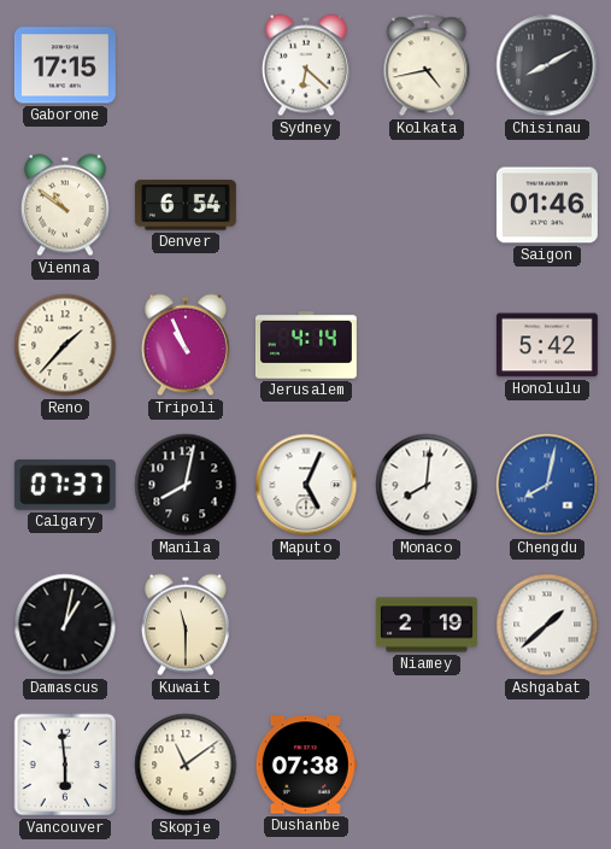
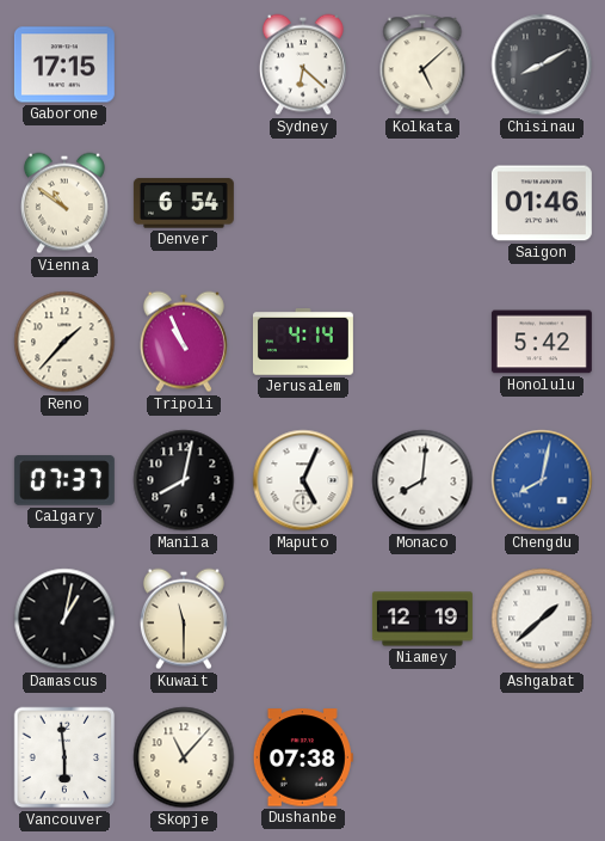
Kolkata: 4:43 -> 5:08
Niamey: 2:19 -> 12:19
Skopje: 11:09 -> 11:07
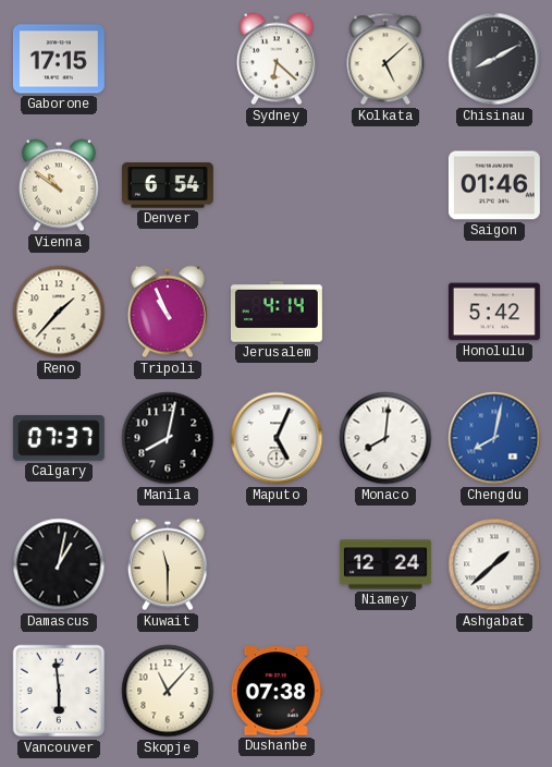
Niamey: 12:19 -> 12:24
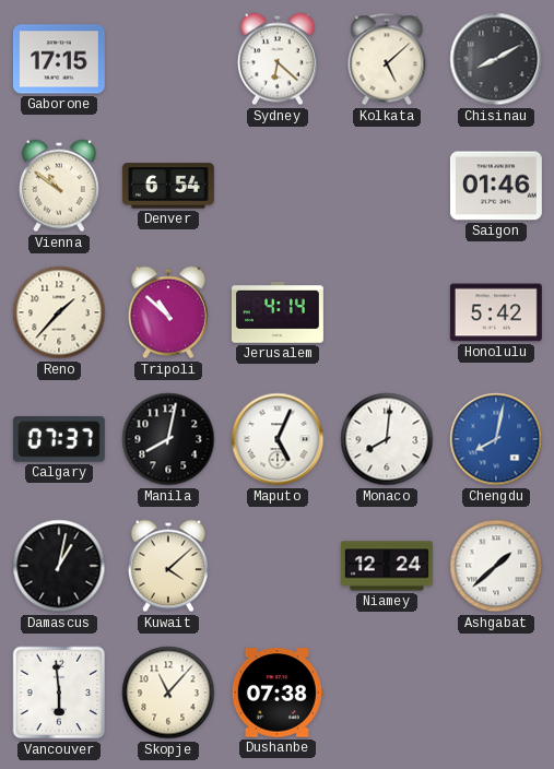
Tripoli: 10:56 -> 10:52
Kuwait: 11:30 -> 4:08
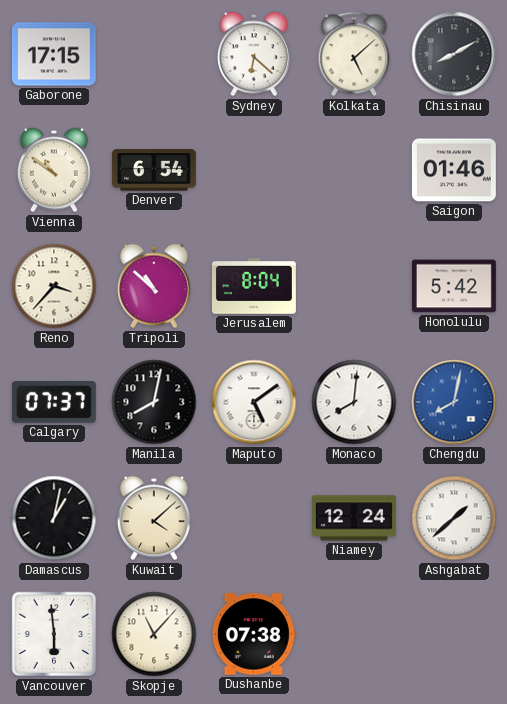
Reno: 1:37 -> 3:37
Jerusalem: 4:14 -> 8:04
Maputo: 5:04 -> 5:09
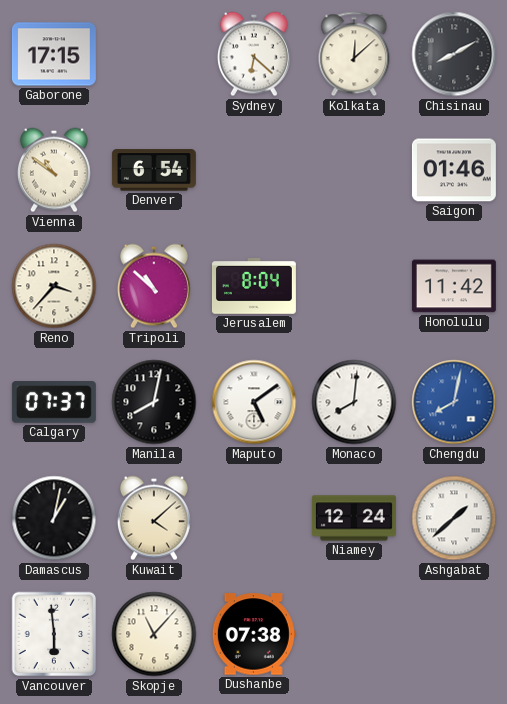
Kolkata: 5:08 -> 12:08
Honolulu: 5:42 -> 11:42
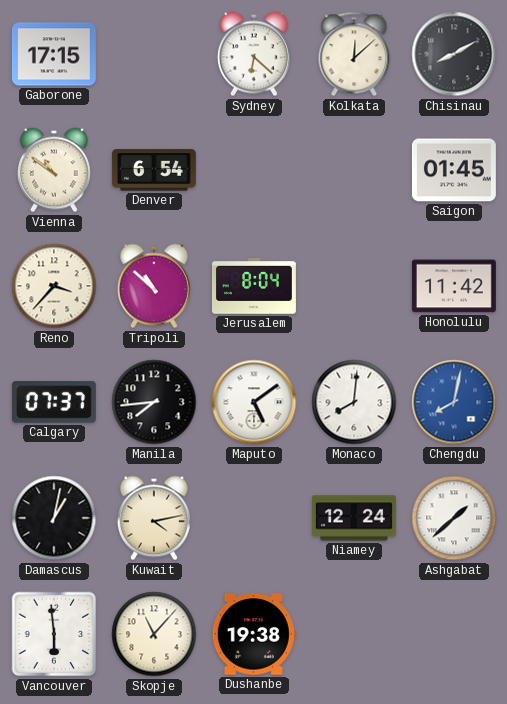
Saigon: 01:46 -> 01:45
Manila: 8:02 -> 7:44
Kuwait: 4:08 -> 4:13
Dushanbe: 07:38 -> 19:38
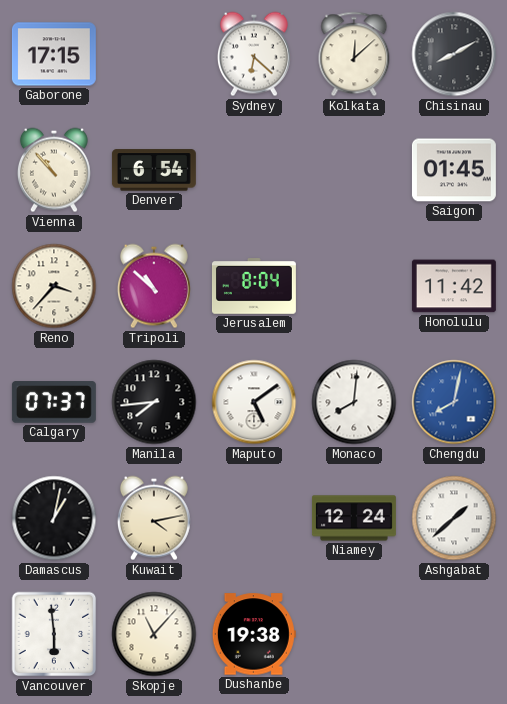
Vienna: 10:51 -> 10:53
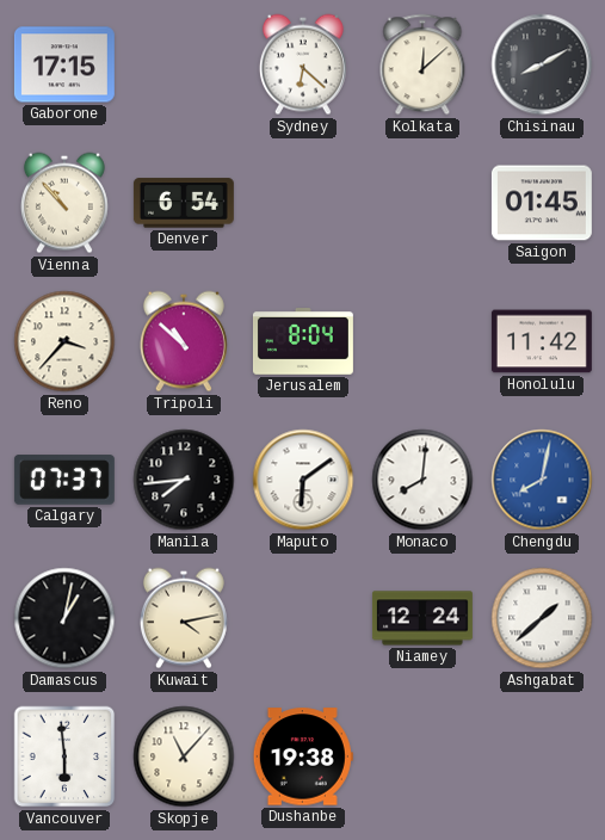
Maputo: 5:09 -> 6:09
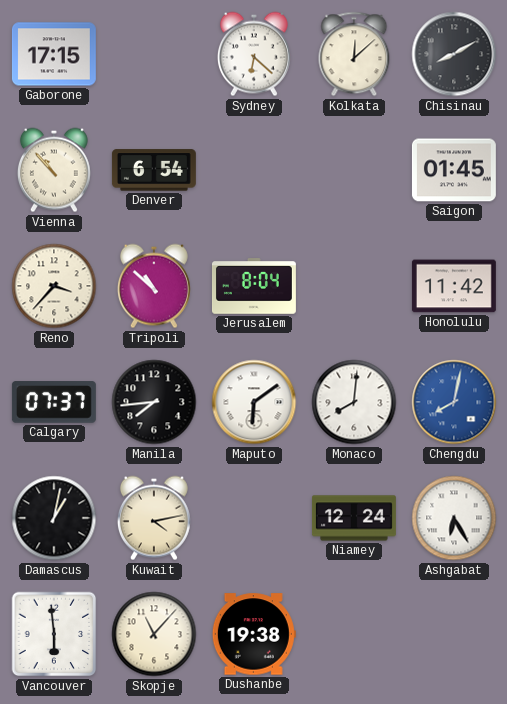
Ashgabat: 1:38 -> 6:25
